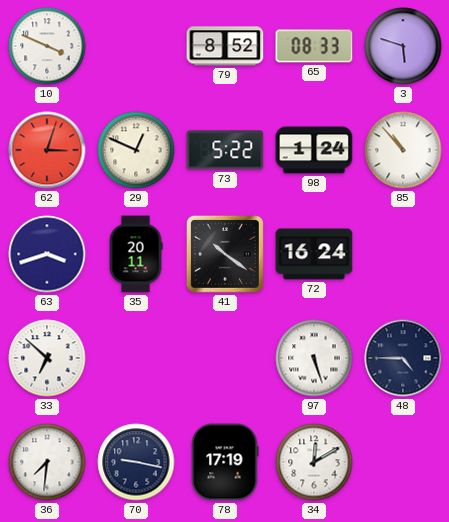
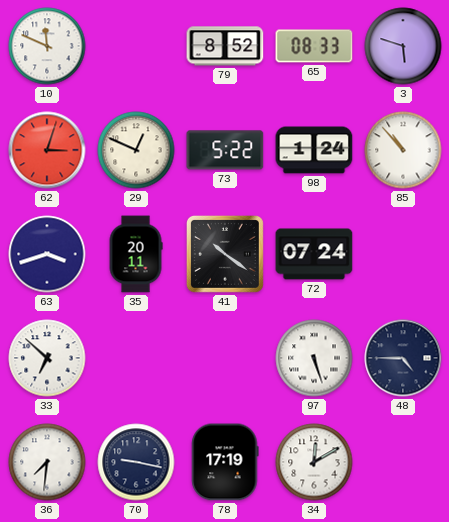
10: 3:49 -> 11:49
72: 16:24 -> 07:24
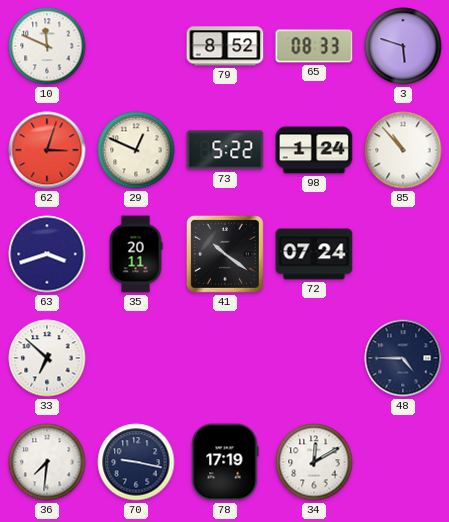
97: 5:27 -> none
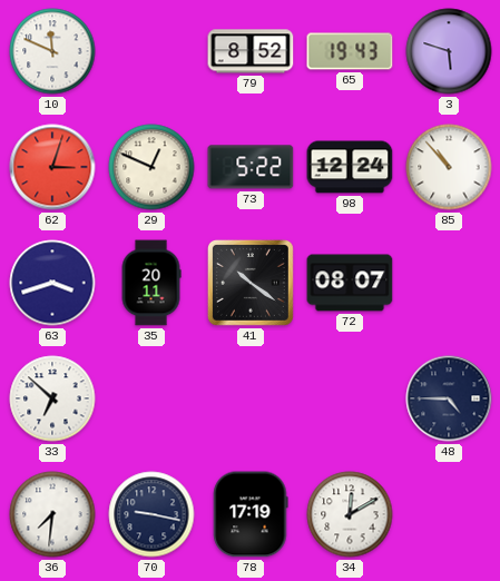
65: 08:33 -> 19:43
98: 1:24 -> 12:24
72: 07:24 -> 08:07
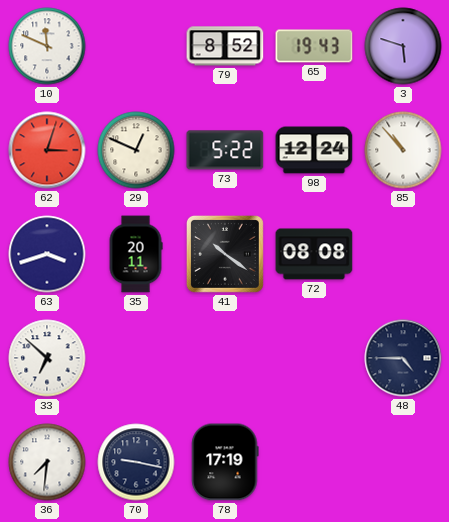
72: 08:07 -> 08:08
34: 12:10 -> none
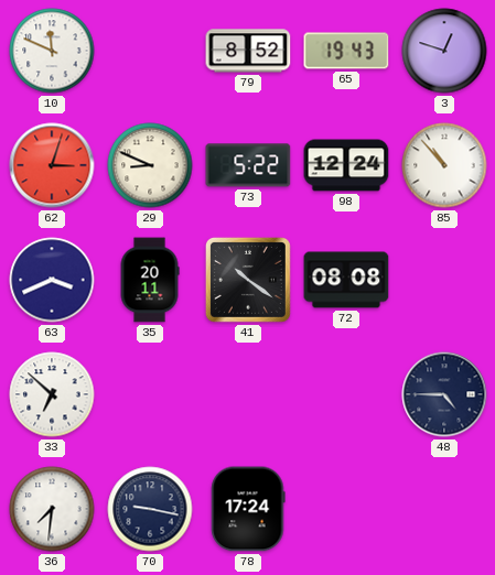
3: 5:48 -> 12:48
29: 12:49 -> 8:49
63: 3:42 -> 3:41
78: 17:19 -> 17:24
